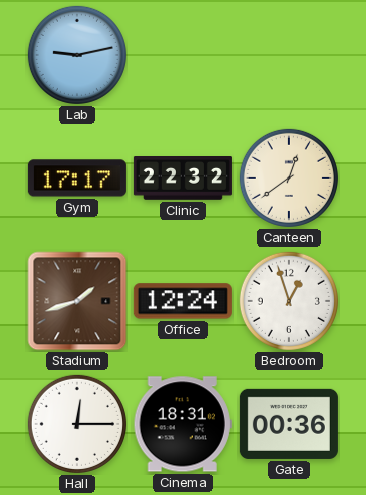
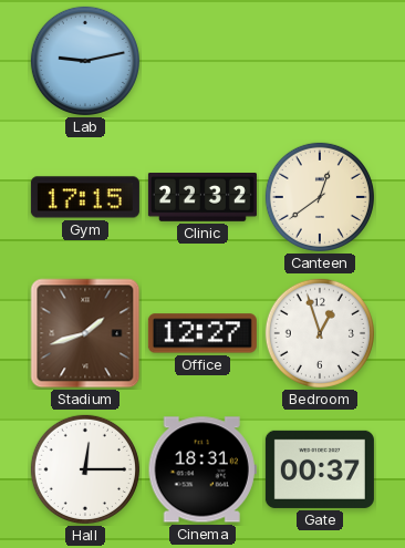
Gym: 17:17 -> 17:15
Office: 12:24 -> 12:27
Gate: 00:36 -> 00:37
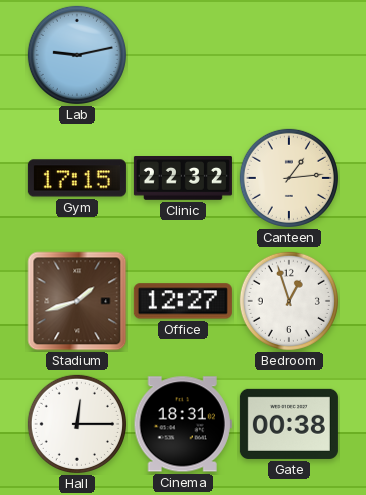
Canteen: 12:39 -> 1:14
Gate: 00:37 -> 00:38
